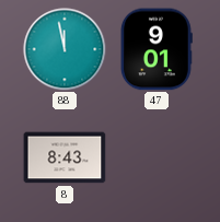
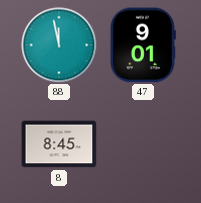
8: 8:43 -> 8:45
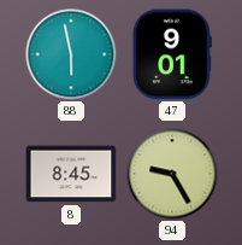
88: 11:58 -> 5:58
94: none -> 9:25
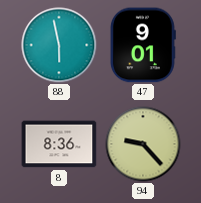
8: 8:45 -> 8:36
94: 9:25 -> 9:23
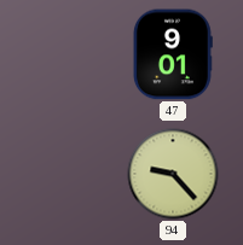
88: 5:58 -> none
8: 8:36 -> none
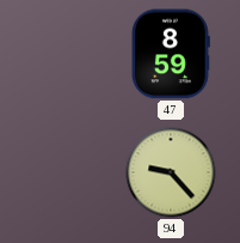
47: 9:01 -> 8:59
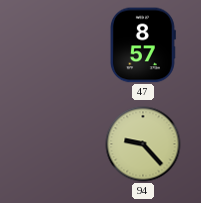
47: 8:59 -> 8:57
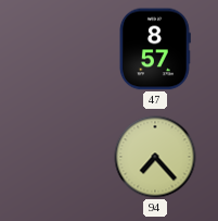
94: 9:23 -> 7:23
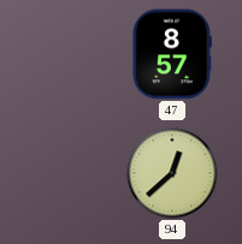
94: 7:23 -> 12:38
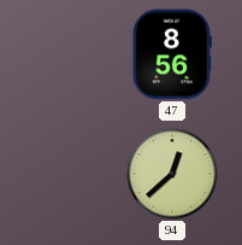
47: 8:57 -> 8:56
